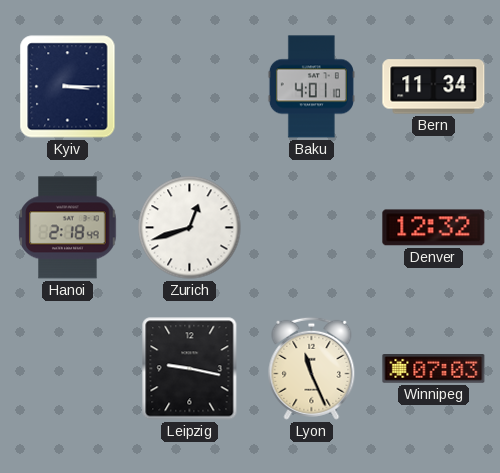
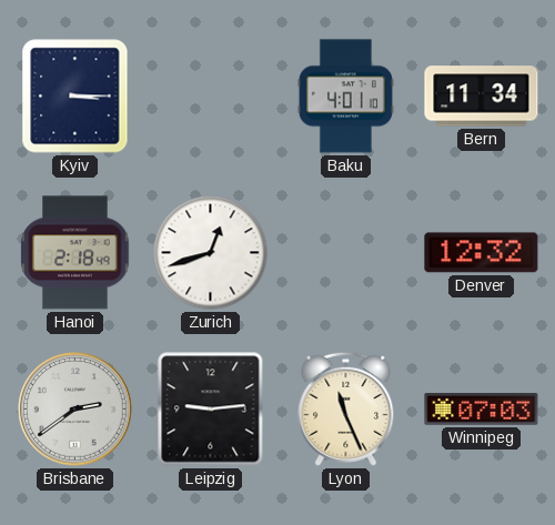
Brisbane: none -> 2:39
Leipzig: 9:17 -> 9:14
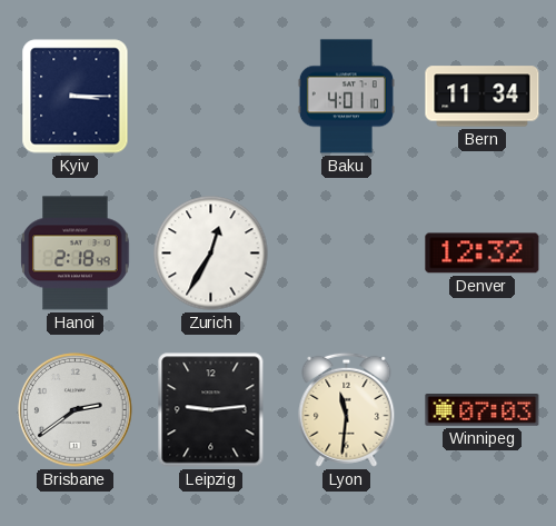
Zurich: 12:42 -> 12:35
Lyon: 11:26 -> 11:31
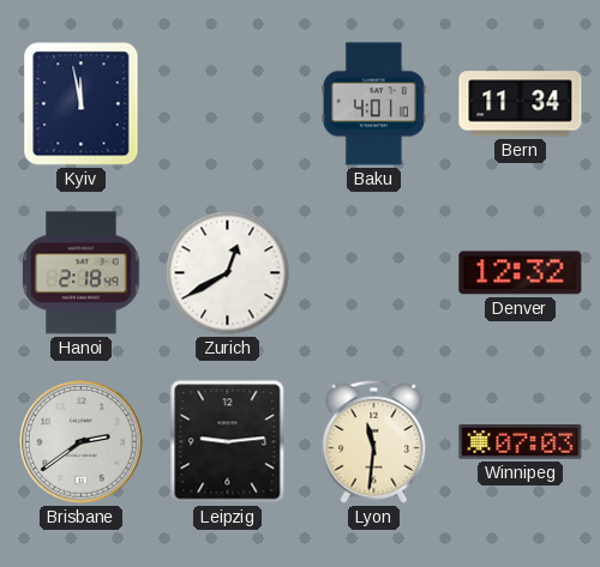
Kyiv: 3:15 -> 11:58
Zurich: 12:35 -> 12:40
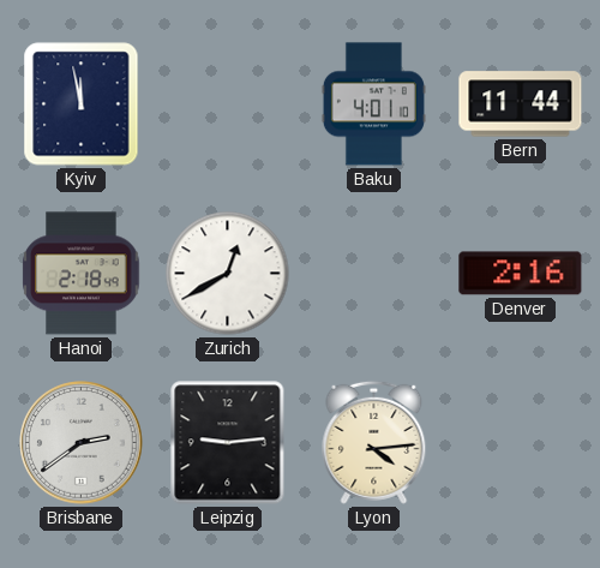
Bern: 11:34 -> 11:44
Denver: 12:32 -> 2:16
Lyon: 11:31 -> 4:14
Winnipeg: 07:03 -> none
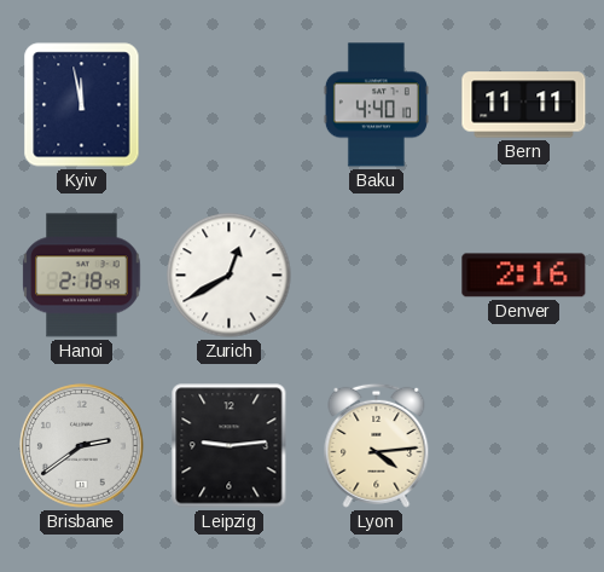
Baku: 4:01 -> 4:40
Bern: 11:44 -> 11:11
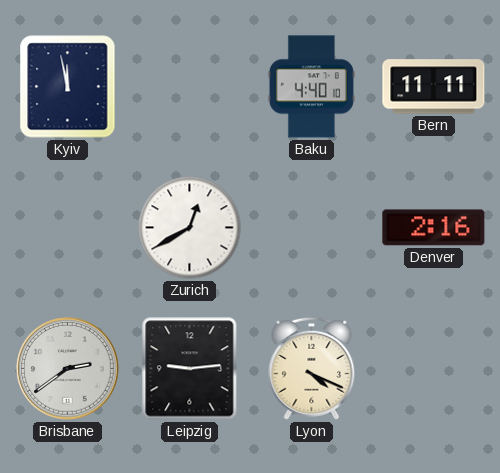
Hanoi: 2:18 -> none
Lyon: 4:14 -> 4:19
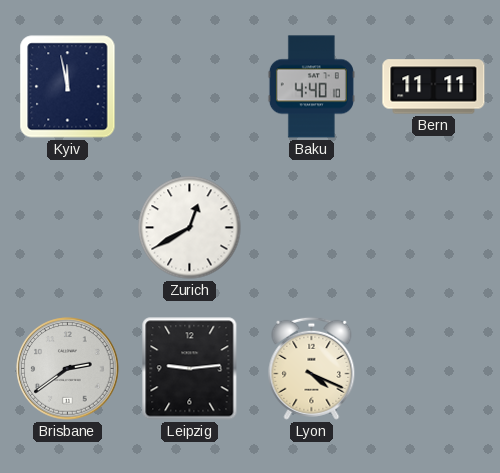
Denver: 2:16 -> none
